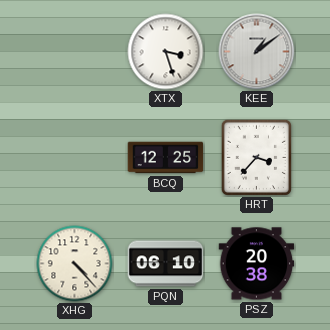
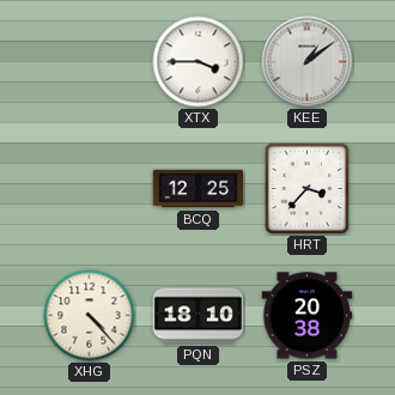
XTX: 3:27 -> 3:45
PQN: 06:10 -> 18:10
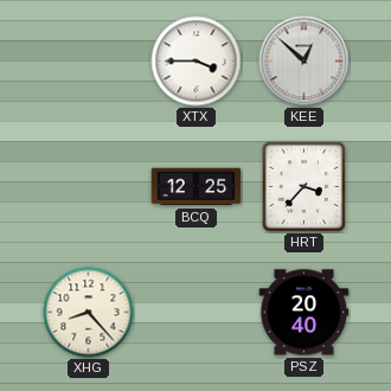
KEE: 1:09 -> 12:52
XHG: 4:23 -> 8:23
PQN: 18:10 -> none
PSZ: 20:38 -> 20:40
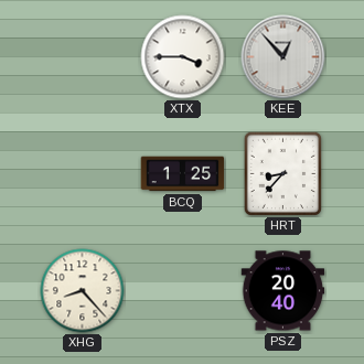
KEE: 12:52 -> 12:53
BCQ: 12:25 -> 1:25
HRT: 3:37 -> 8:37
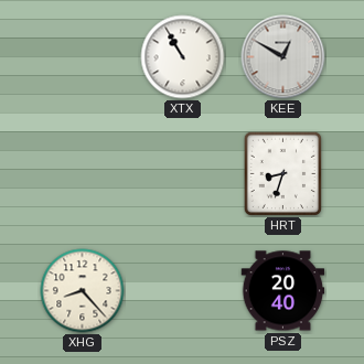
XTX: 3:45 -> 10:55
KEE: 12:53 -> 12:50
BCQ: 1:25 -> none
HRT: 8:37 -> 8:33
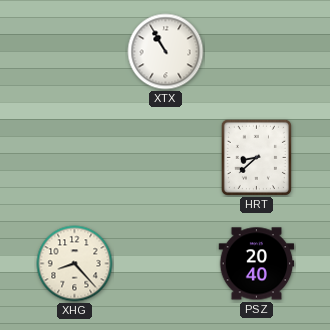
KEE: 12:50 -> none
HRT: 8:33 -> 8:38
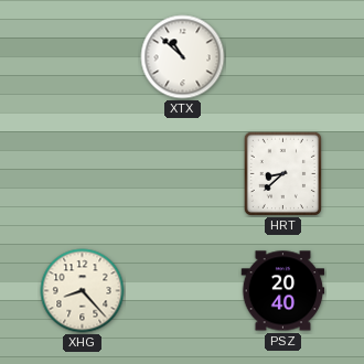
XTX: 10:55 -> 10:52
